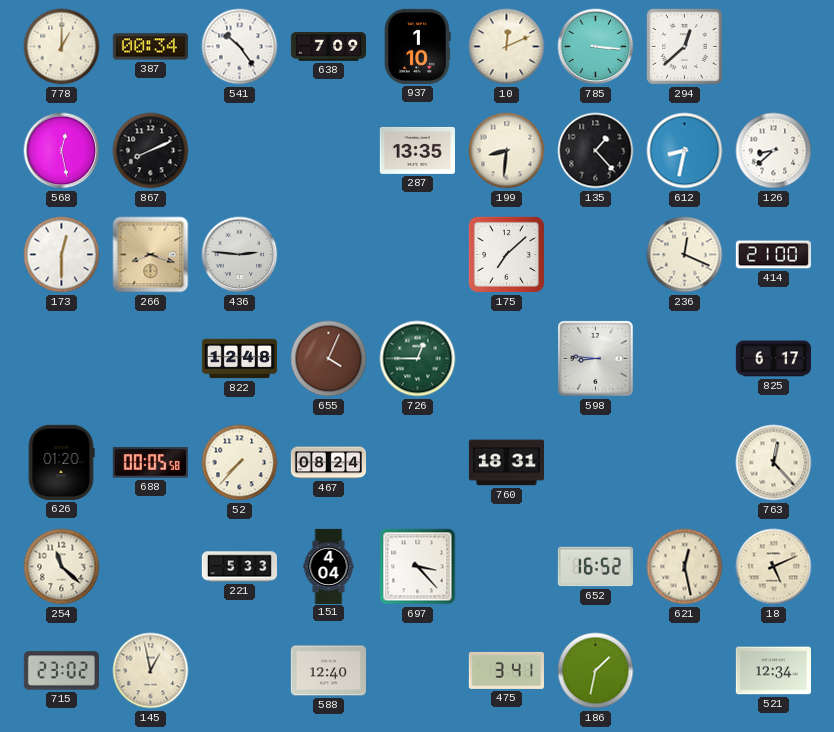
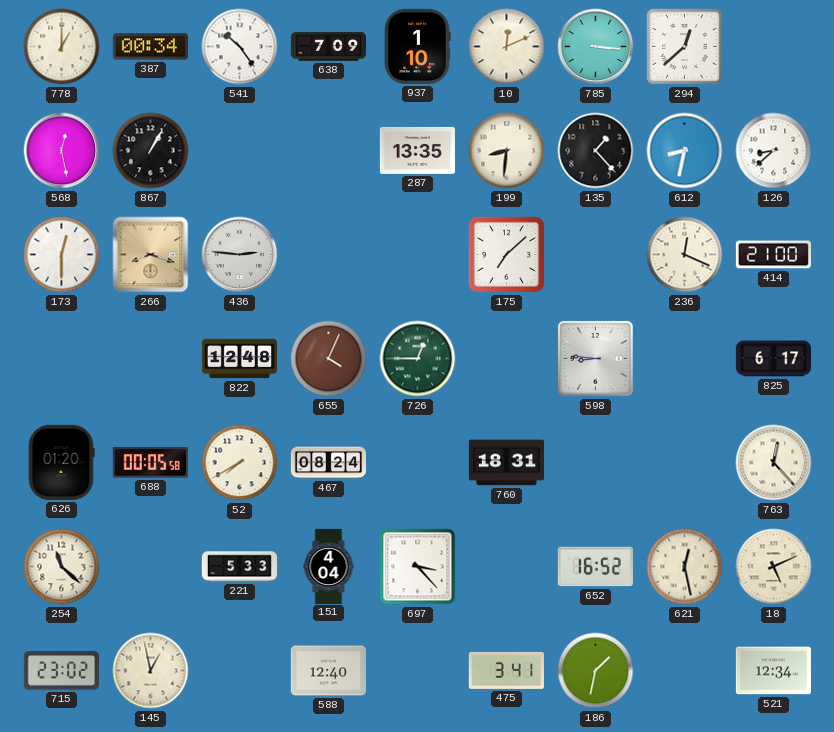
867: 8:11 -> 1:05
52: 7:37 -> 7:40
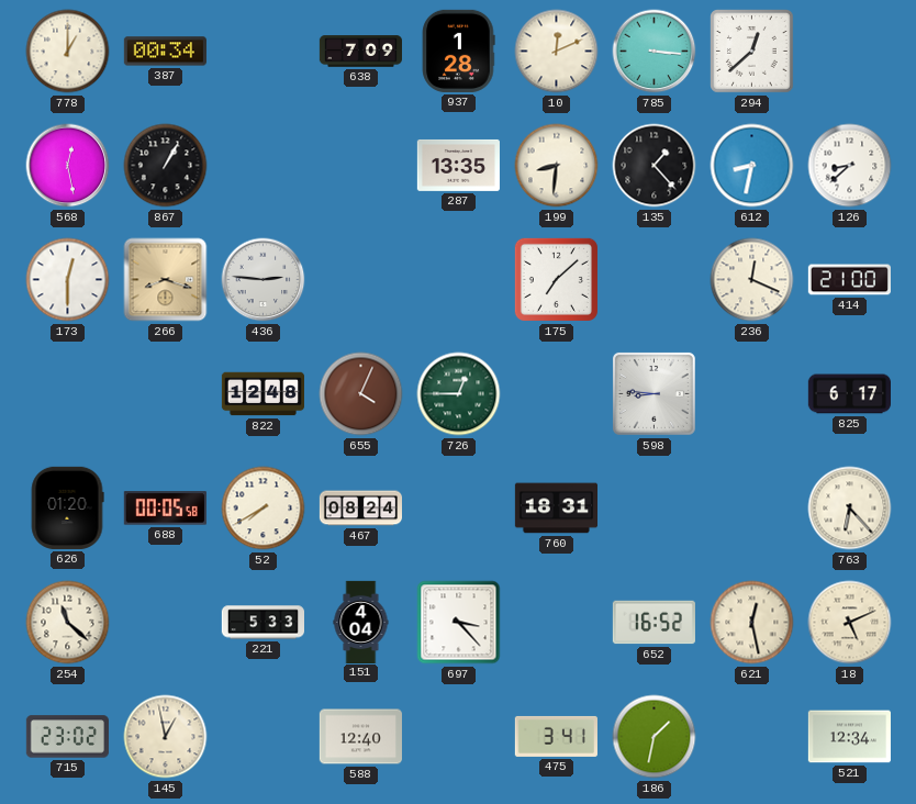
541: 10:24 -> none
937: 1:10 -> 1:28
763: 12:23 -> 6:23
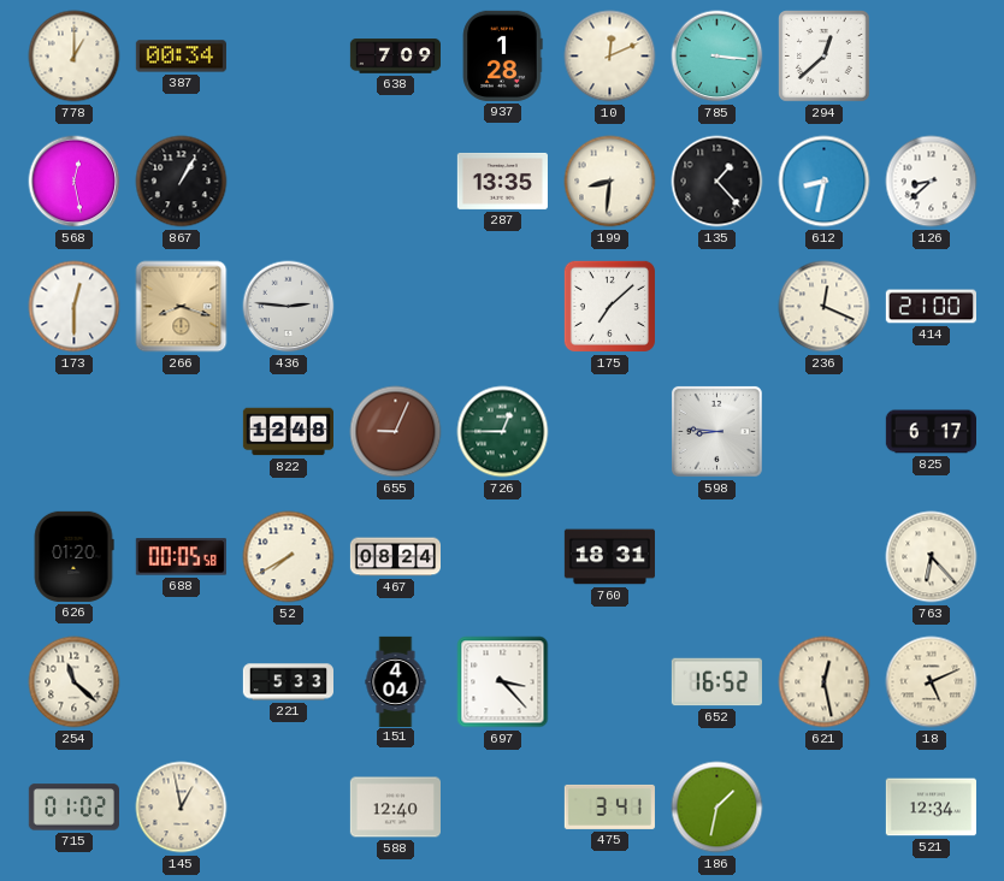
655: 4:04 -> 9:04
715: 23:02 -> 01:02
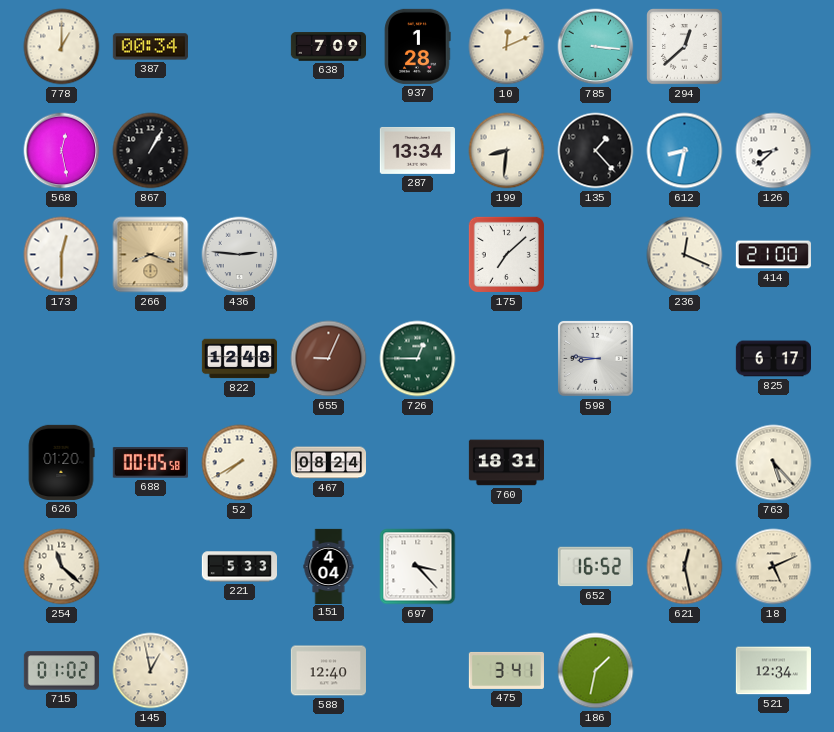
287: 13:35 -> 13:34
763: 6:23 -> 5:23
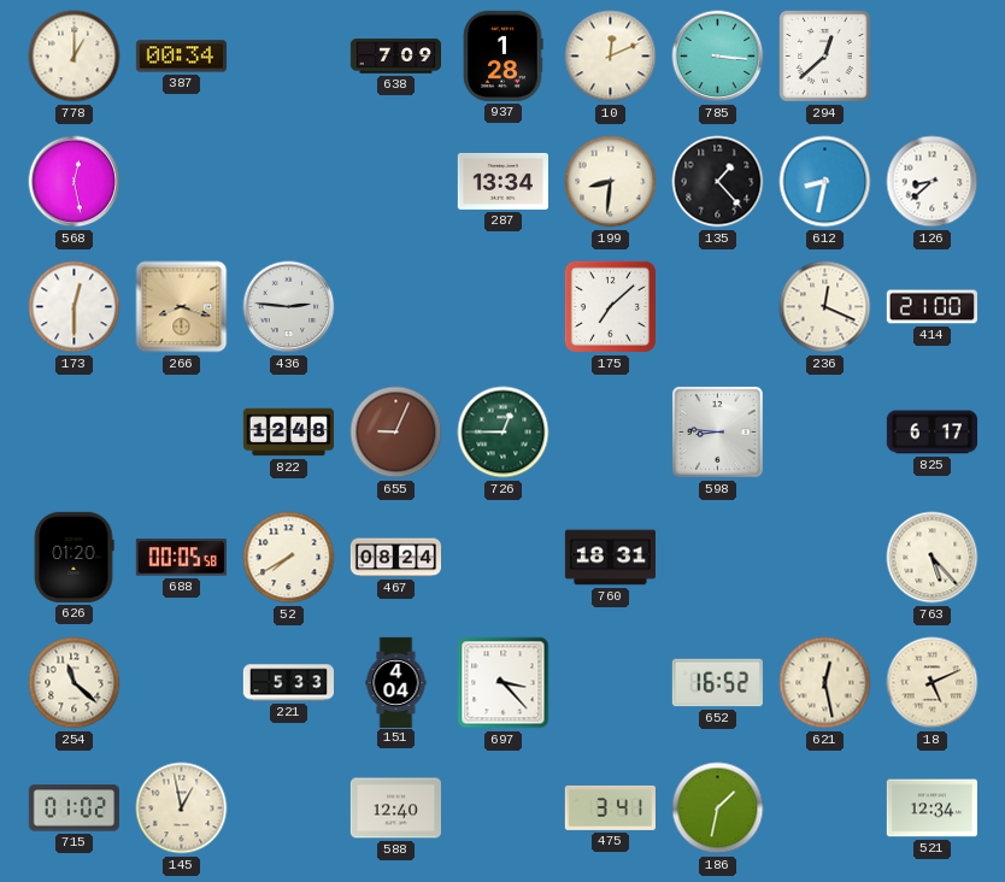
867: 1:05 -> none
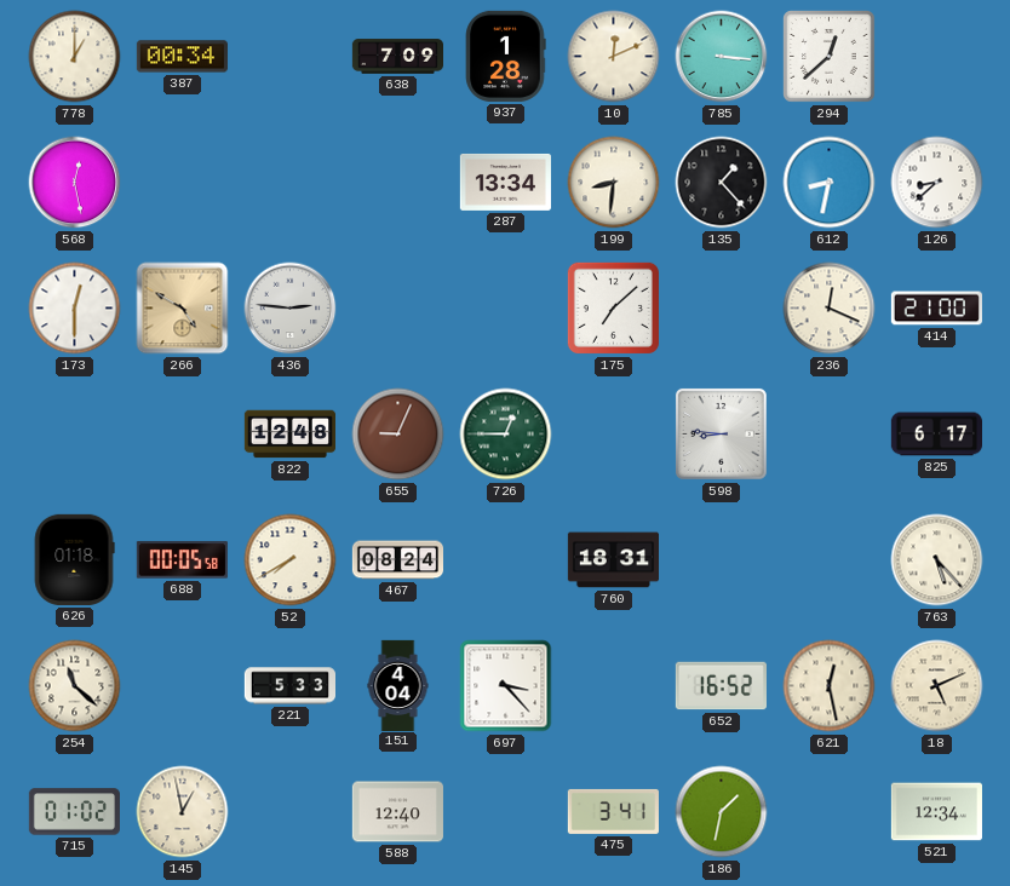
266: 8:18 -> 4:50
626: 01:20 -> 01:18
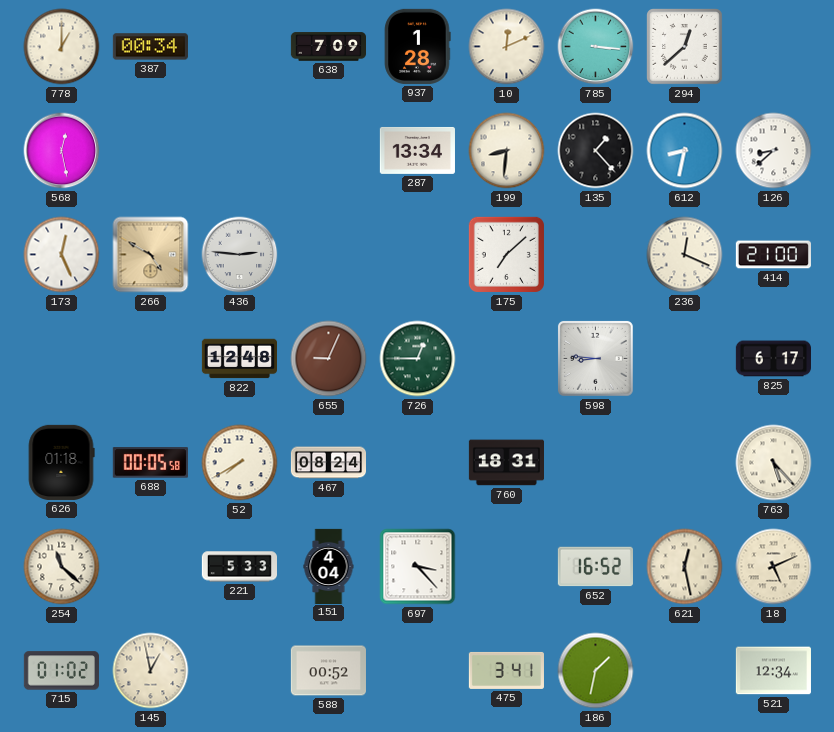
173: 12:30 -> 12:26
588: 12:40 -> 00:52
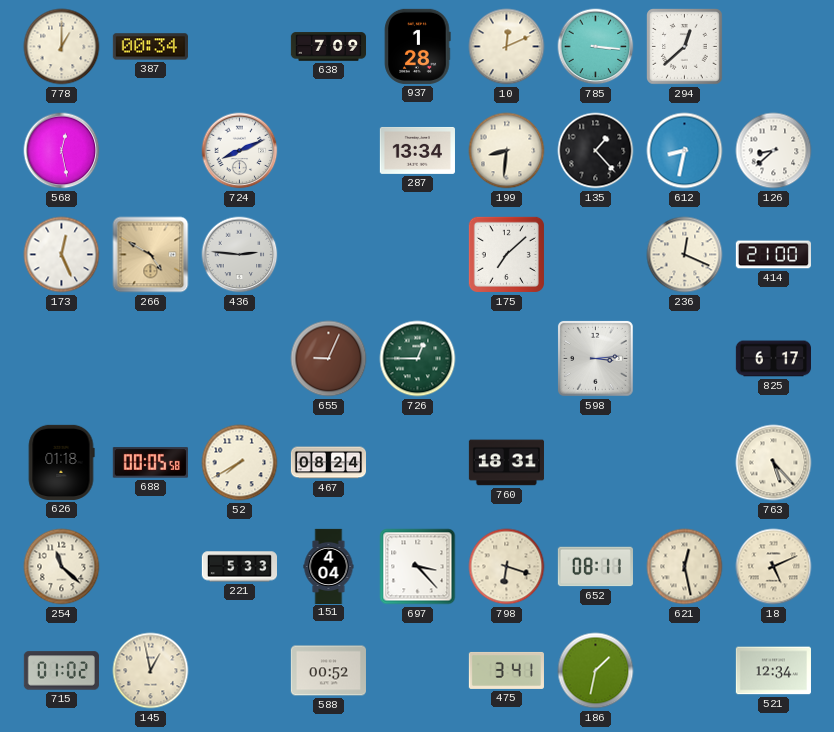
724: none -> 8:11
822: 12:48 -> none
598: 8:46 -> 3:14
798: none -> 6:18
652: 16:52 -> 08:11
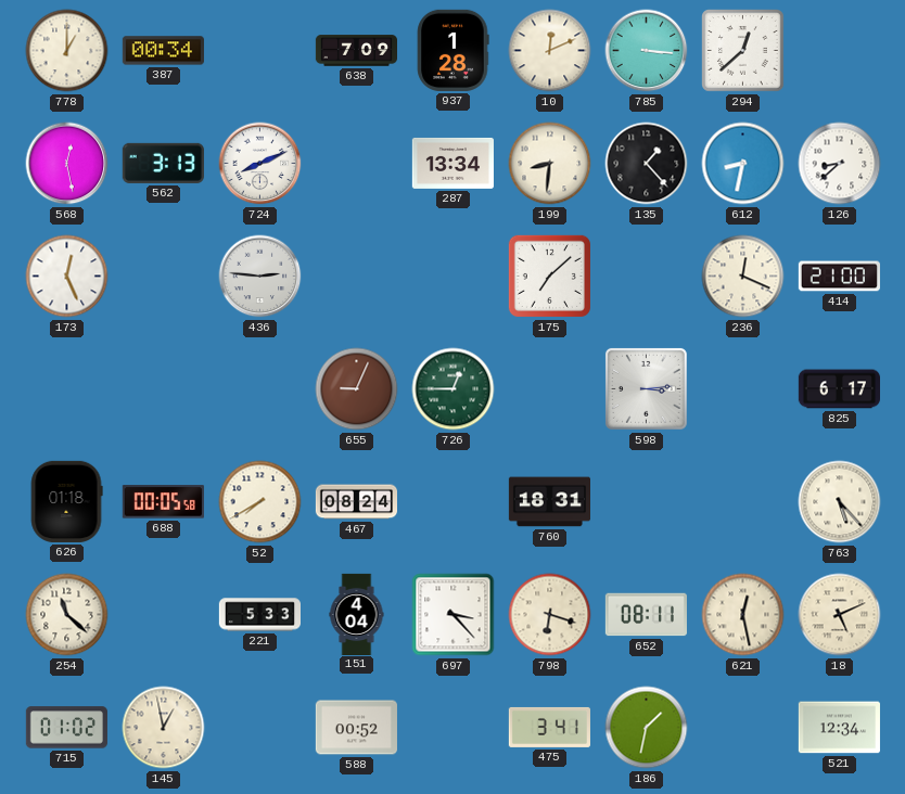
562: none -> 3:13
266: 4:50 -> none
